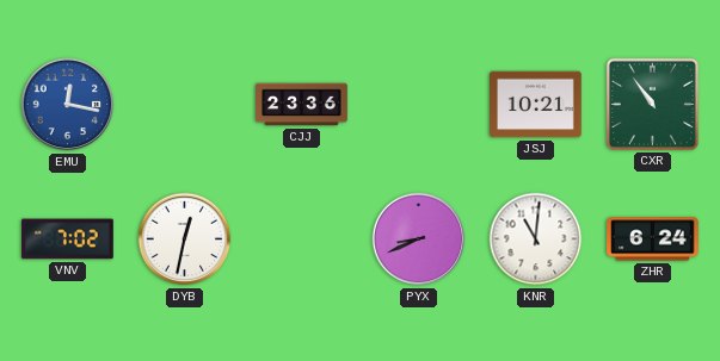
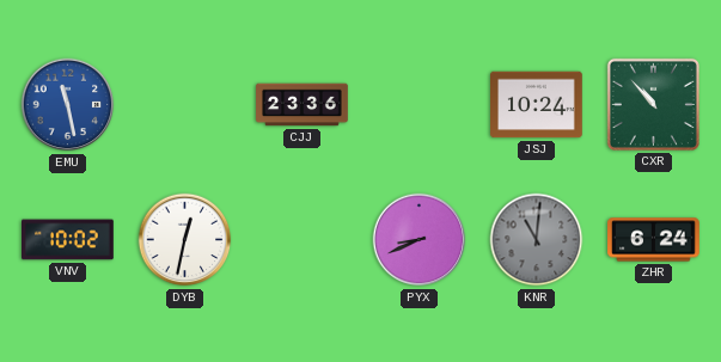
EMU: 12:17 -> 11:28
JSJ: 10:21 -> 10:24
CXR: 10:54 -> 10:53
VNV: 7:02 -> 10:02
KNR dial: white -> grey
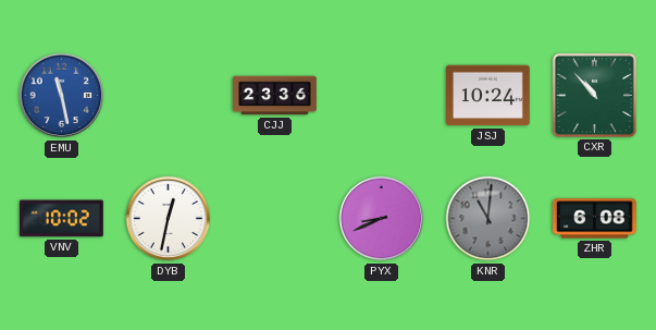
ZHR: 6:24 -> 6:08
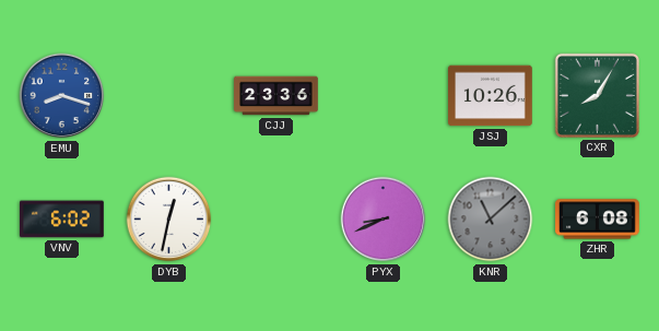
EMU: 11:28 -> 8:18
JSJ: 10:24 -> 10:26
CXR: 10:53 -> 8:05
VNV: 10:02 -> 6:02
KNR: 11:01 -> 11:08
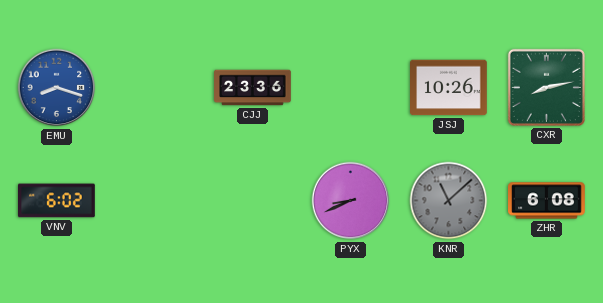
CXR: 8:05 -> 8:13
DYB: 12:32 -> none
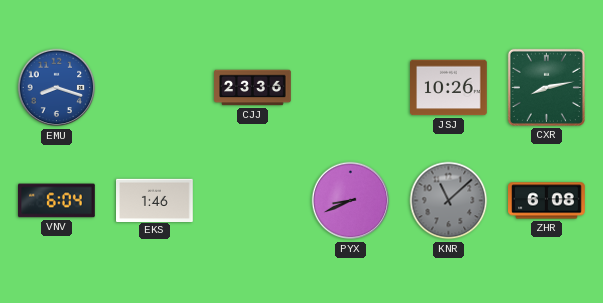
VNV: 6:02 -> 6:04
EKS: none -> 1:46
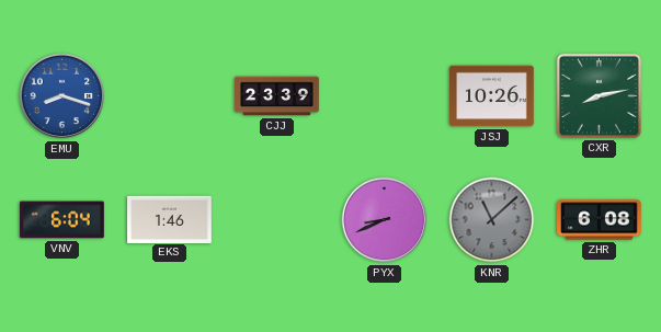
CJJ: 23:36 -> 23:39
